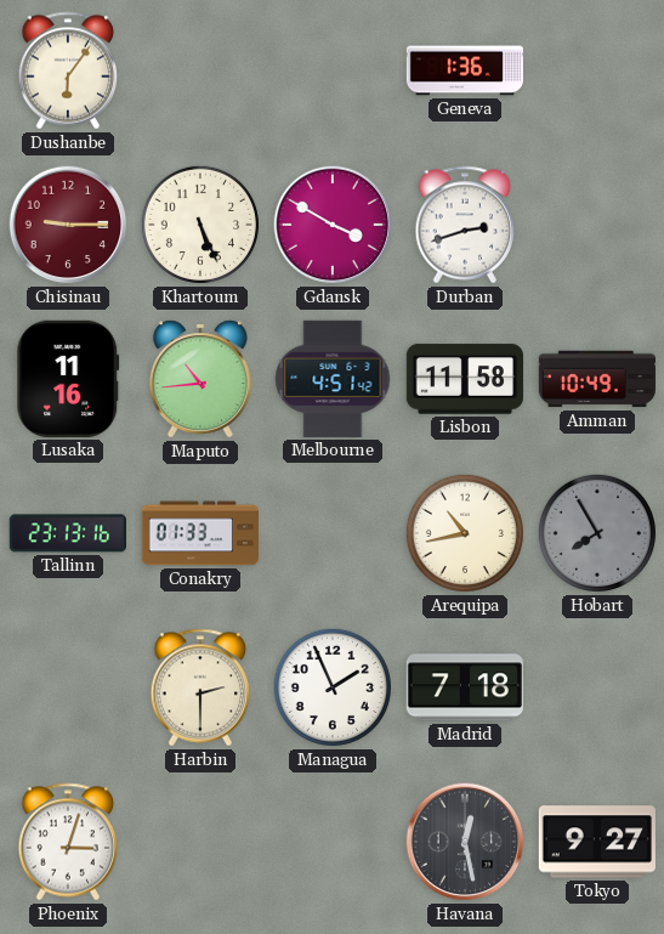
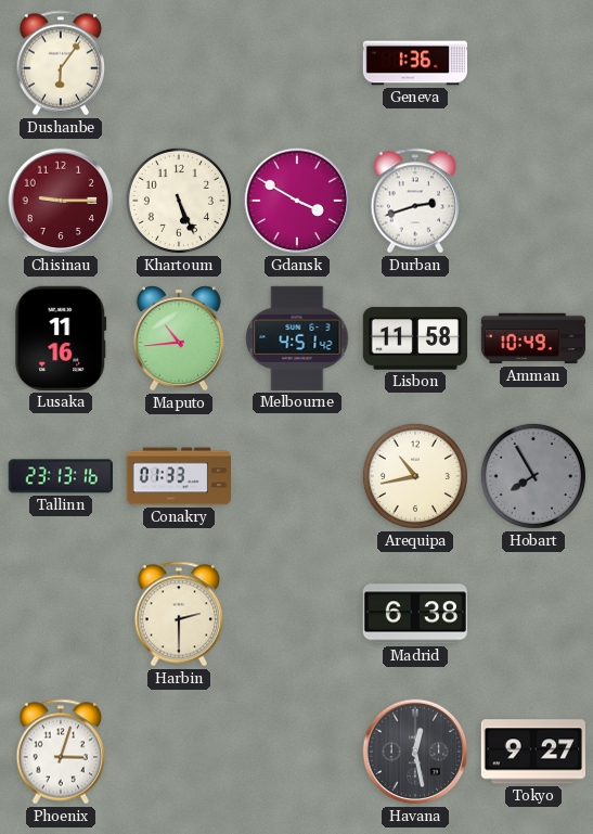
Managua: 1:56 -> none
Madrid: 7:18 -> 6:38
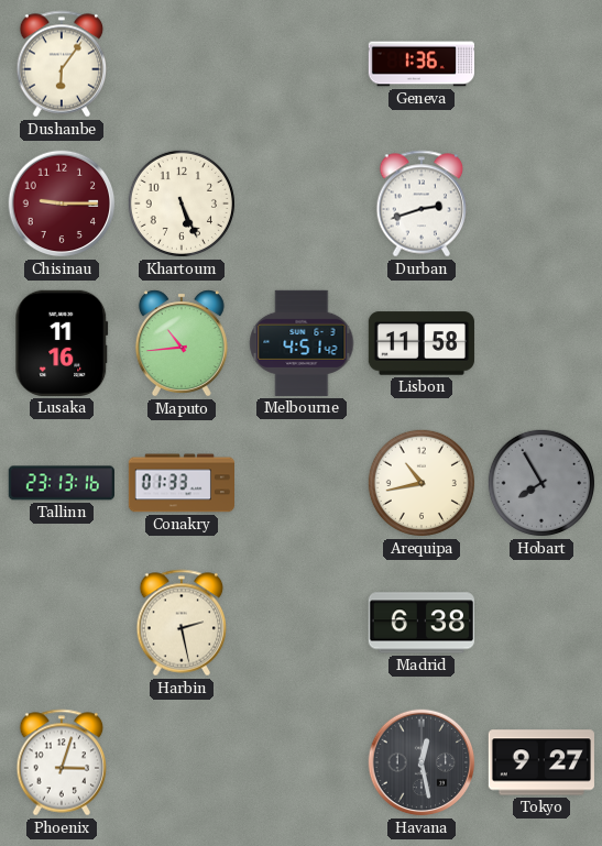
Gdansk: 3:50 -> none
Amman: 10:49 -> none
Harbin: 2:30 -> 2:28
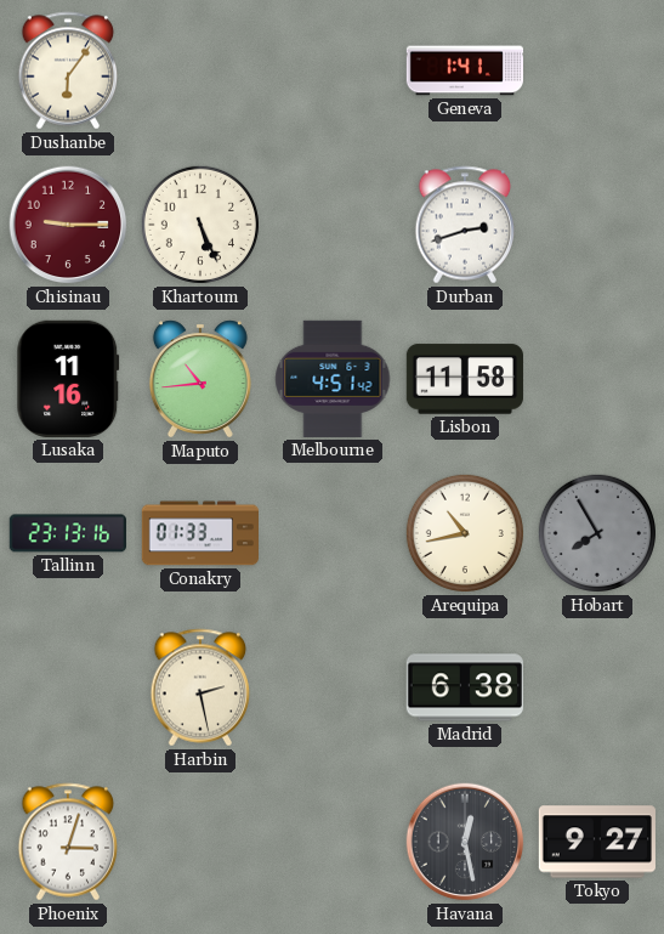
Geneva: 1:36 -> 1:41
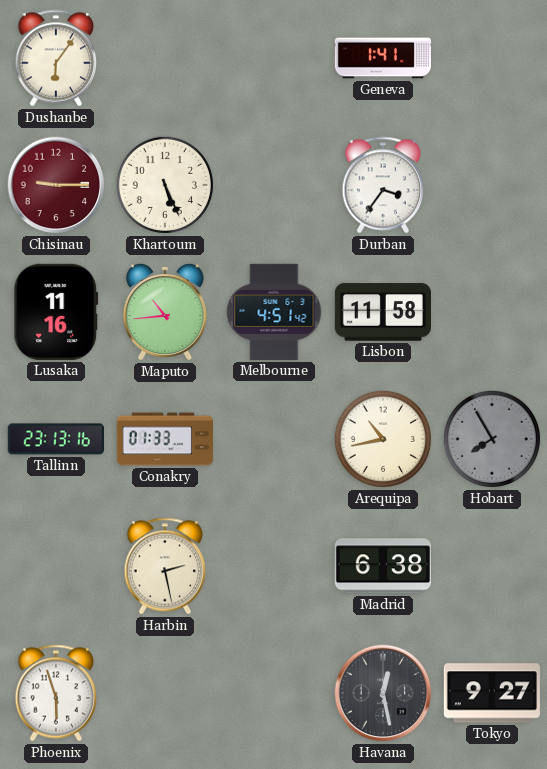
Durban: 2:42 -> 3:36
Phoenix: 3:03 -> 5:57
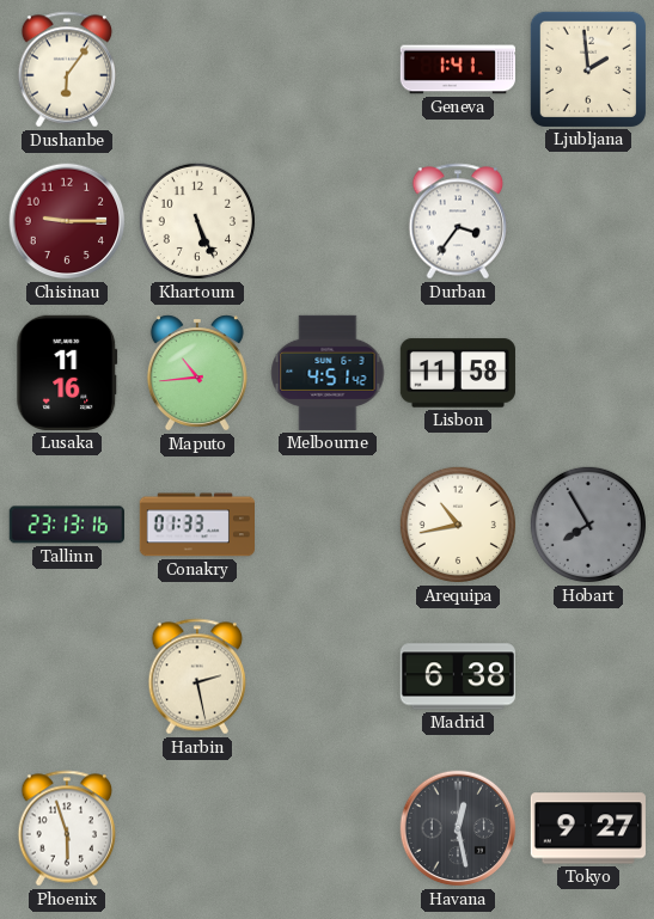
Ljubljana: none -> 1:59
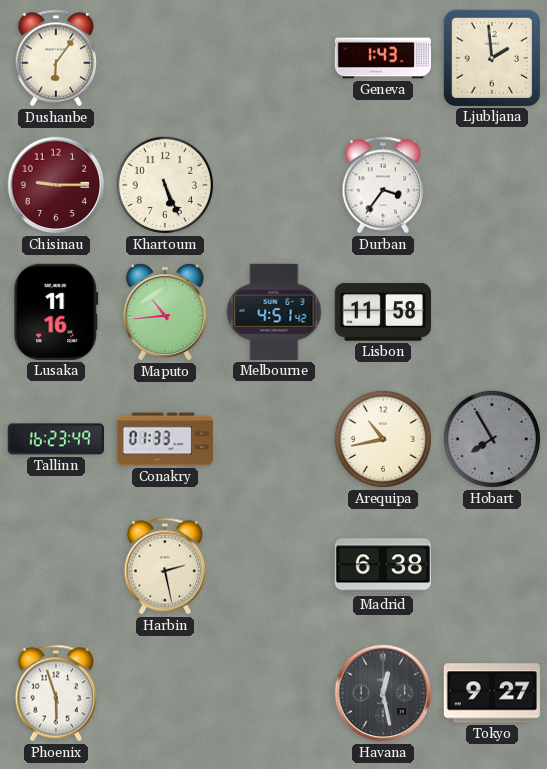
Geneva: 1:41 -> 1:43
Tallinn: 23:13 -> 16:23
